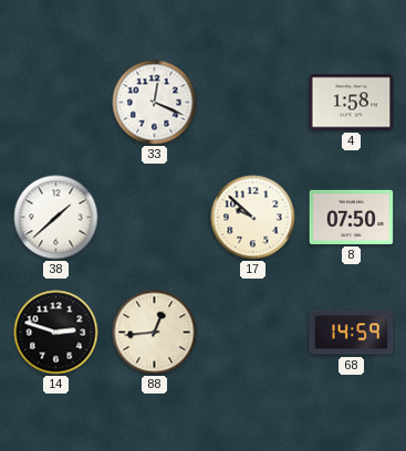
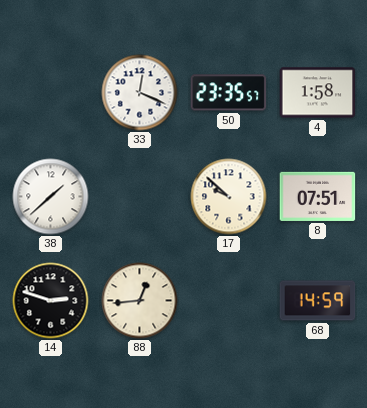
50: none -> 23:35
8: 07:50 -> 07:51
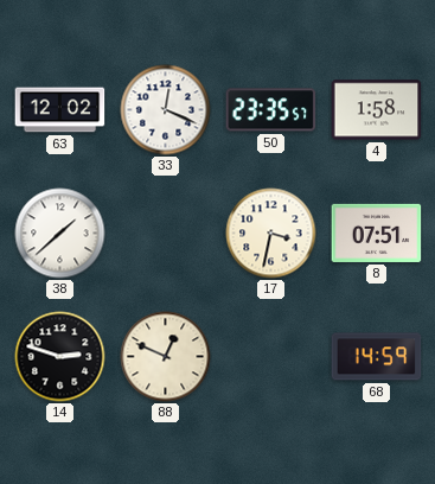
63: none -> 12:02
17: 9:52 -> 3:32
88: 12:44 -> 12:49
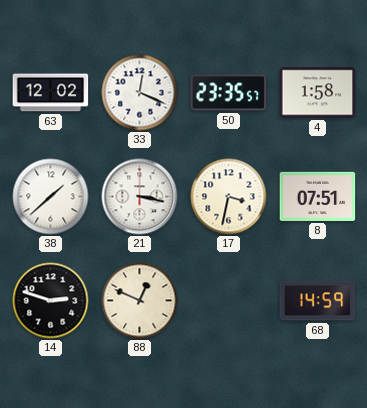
21: none -> 3:17
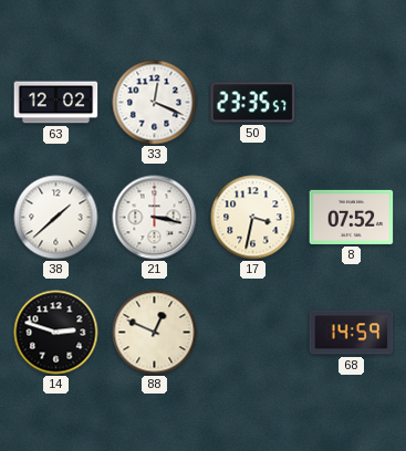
4: 1:58 -> none
8: 07:51 -> 07:52
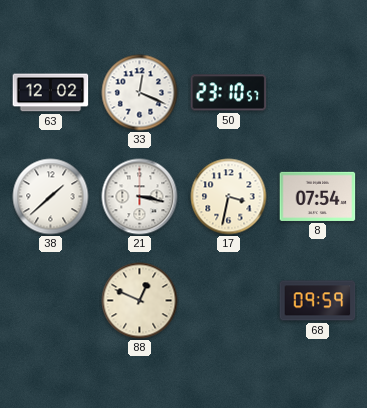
50: 23:35 -> 23:10
8: 07:52 -> 07:54
14: 2:48 -> none
68: 14:59 -> 09:59
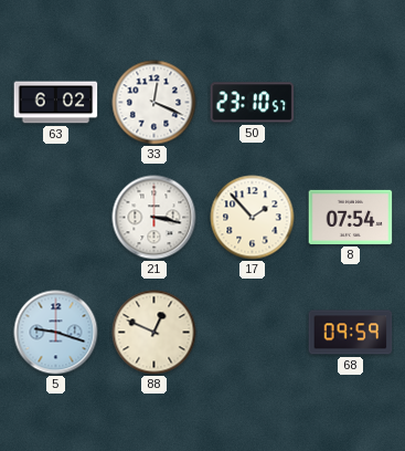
63: 12:02 -> 6:02
38: 1:38 -> none
17: 3:32 -> 1:53
5: none -> 9:18
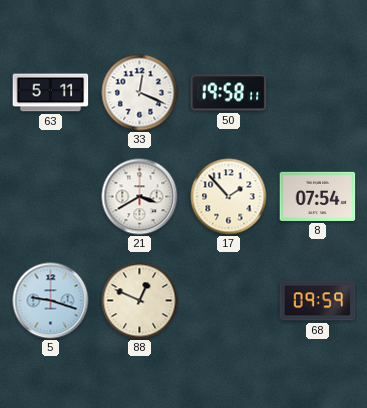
63: 6:02 -> 5:11
50: 23:10 -> 19:58
21: 3:17 -> 3:40
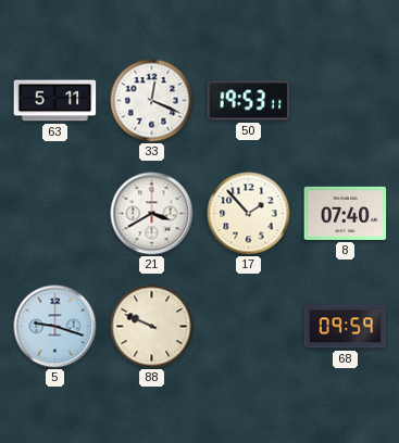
50: 19:58 -> 19:53
8: 07:54 -> 07:40
88: 12:49 -> 9:49
